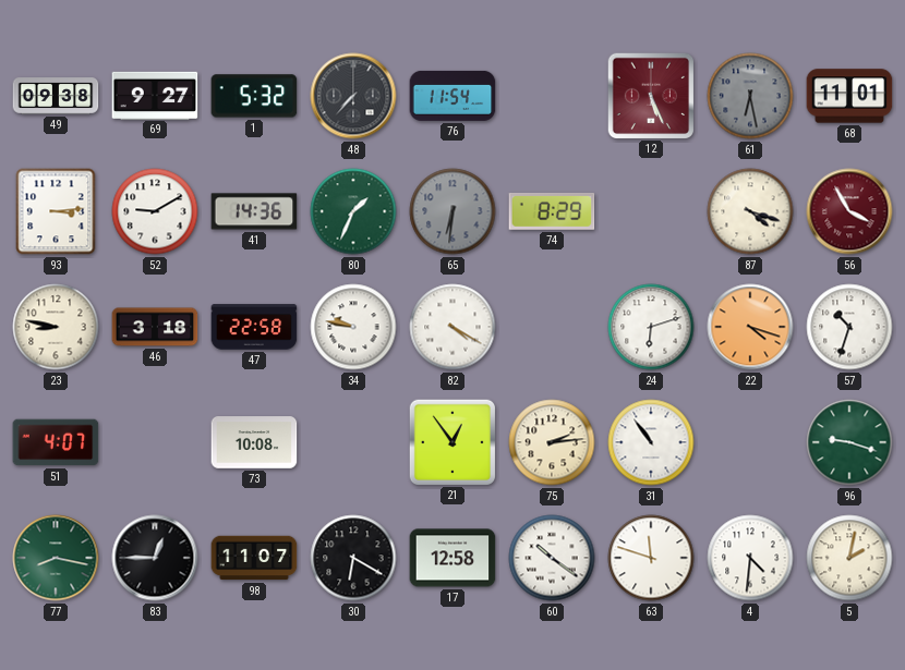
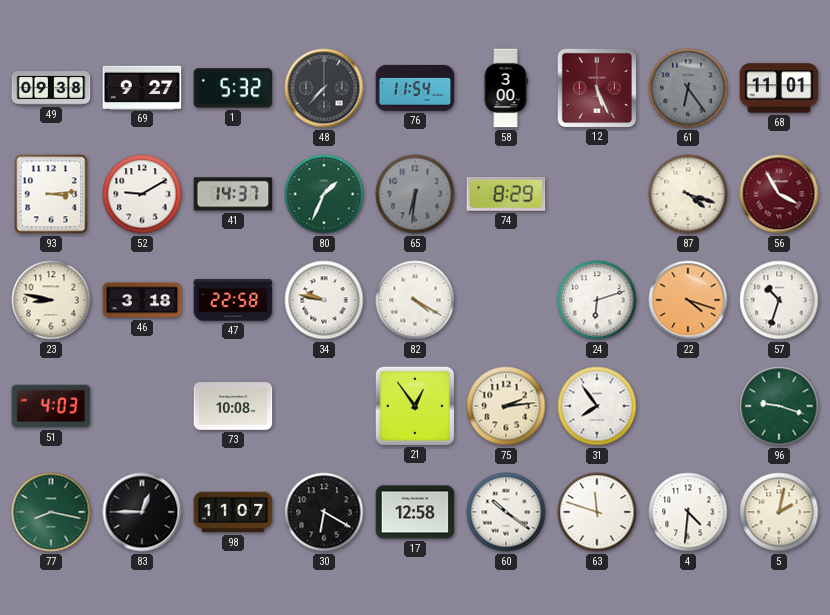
58: none -> 3:00
61: 6:28 -> 6:24
41: 14:36 -> 14:37
51: 4:07 -> 4:03
31: 10:54 -> 7:54
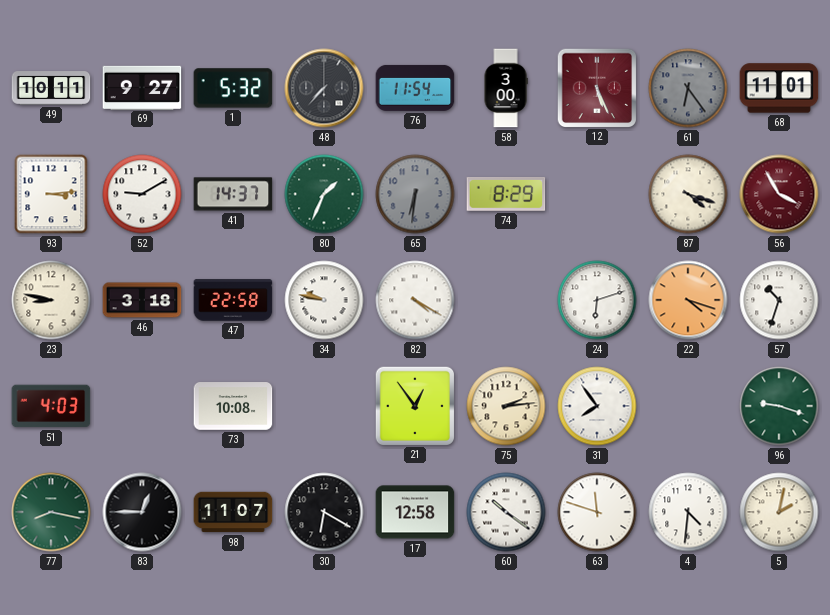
49: 09:38 -> 10:11
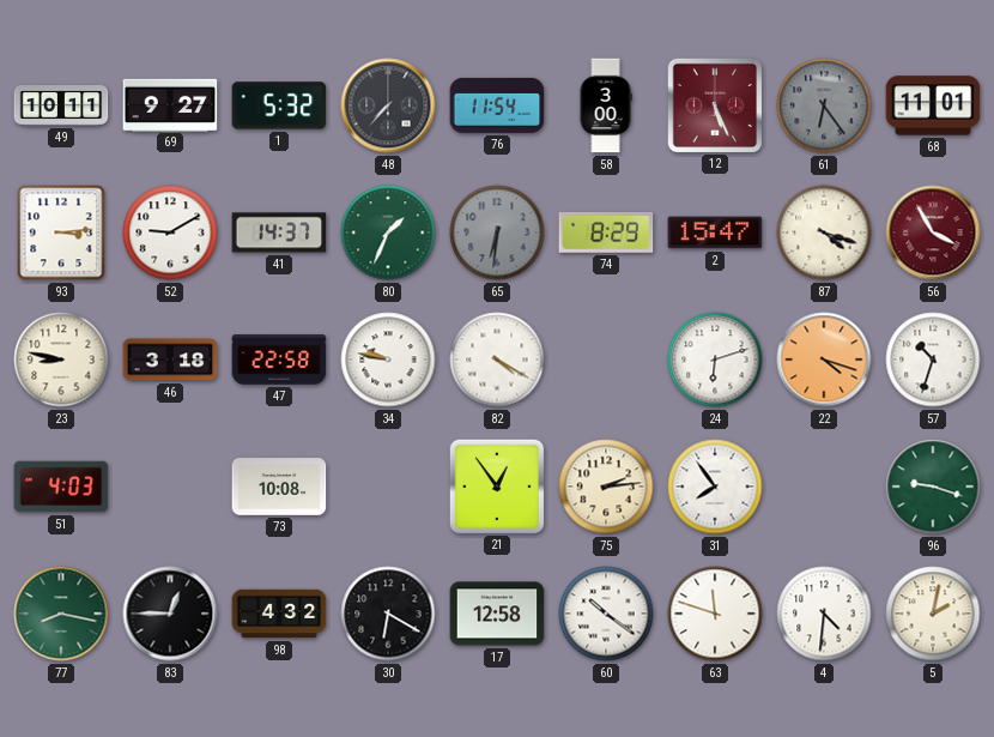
2: none -> 15:47
98: 11:07 -> 4:32
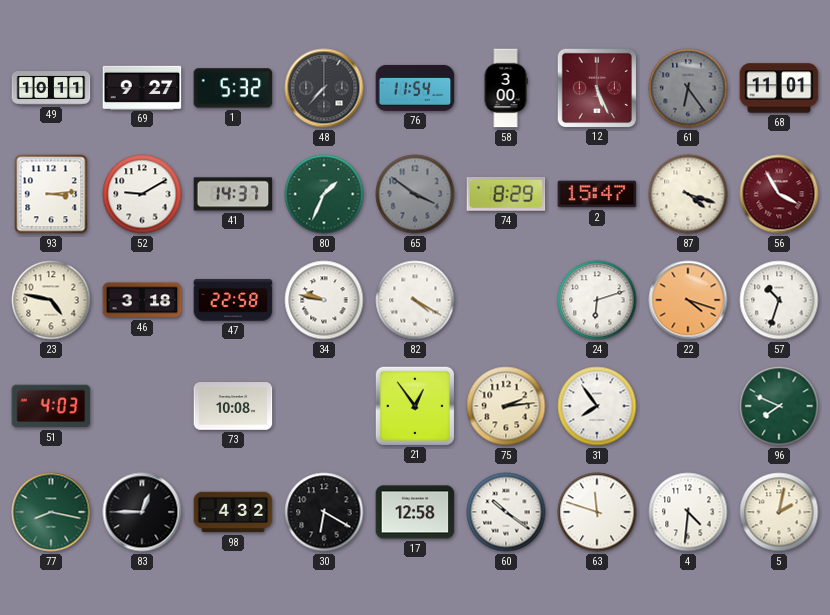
65: 6:31 -> 3:51
23: 8:47 -> 4:47
96: 9:18 -> 7:49
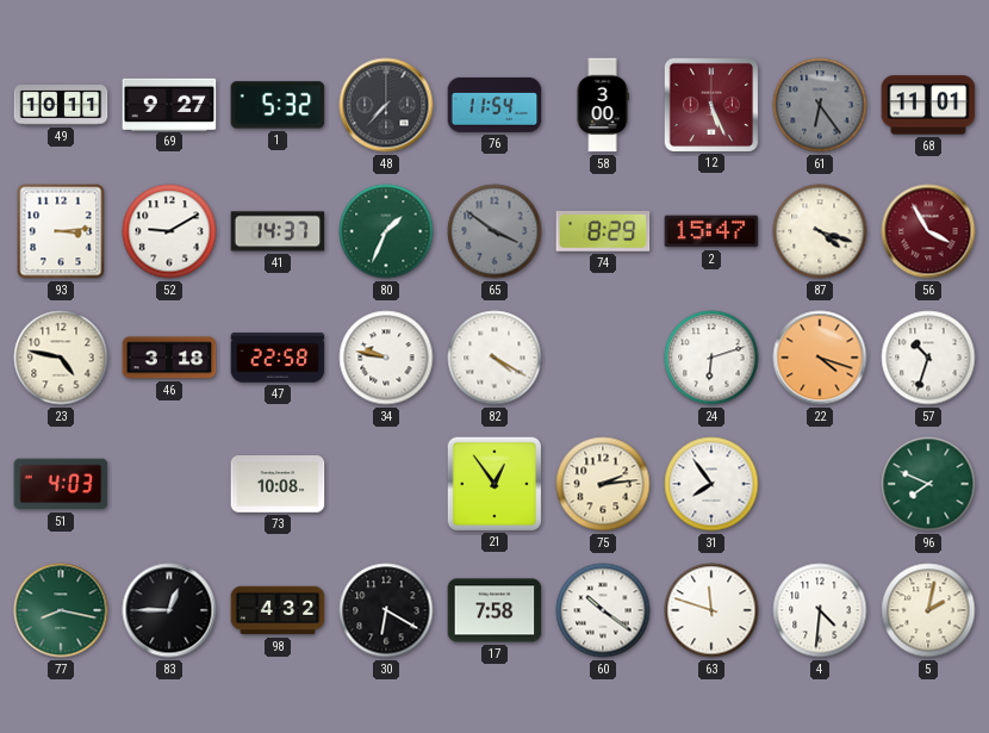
17: 12:58 -> 7:58
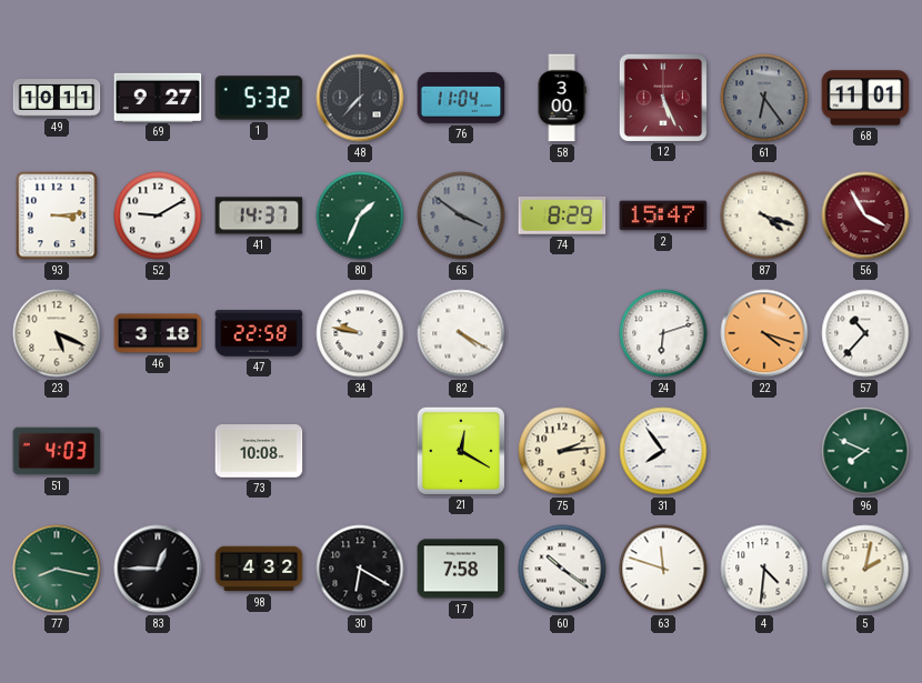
76: 11:54 -> 11:04
23: 4:47 -> 5:19
57: 10:33 -> 10:37
21: 12:54 -> 12:20
